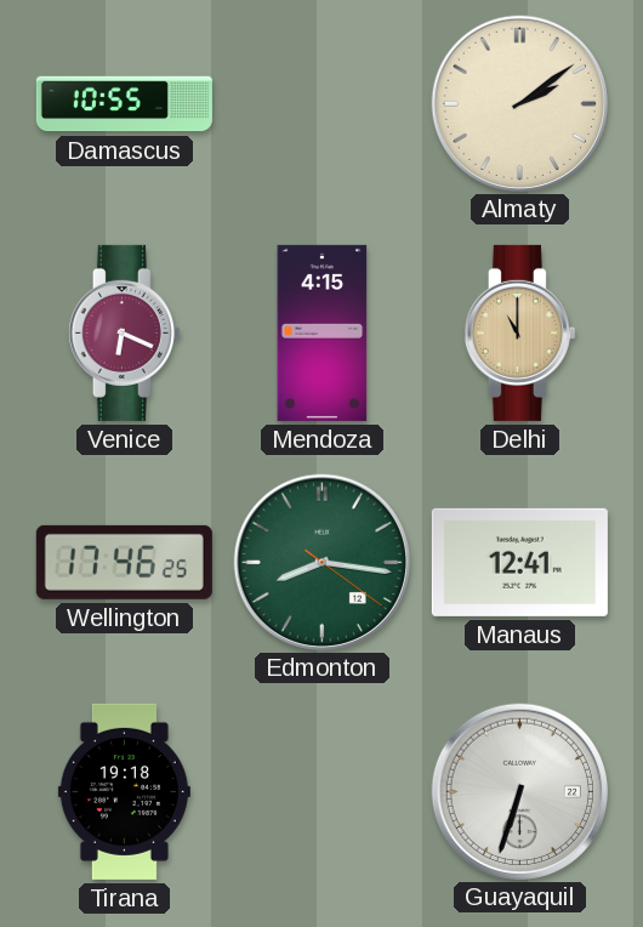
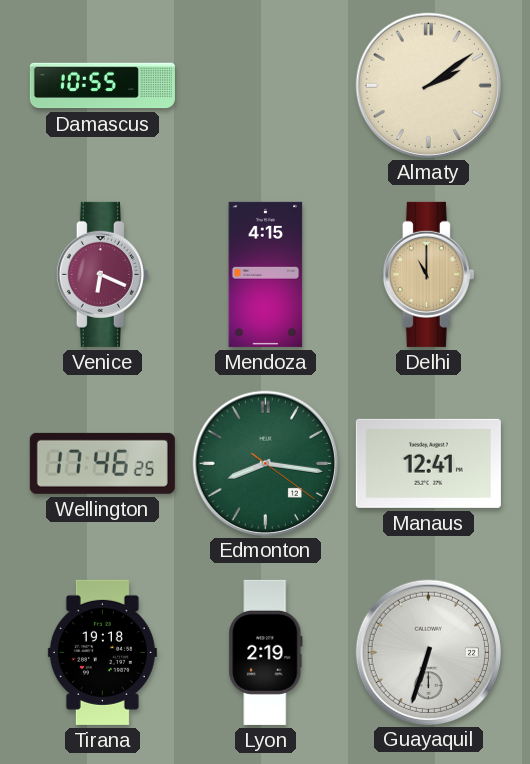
Lyon: none -> 2:19
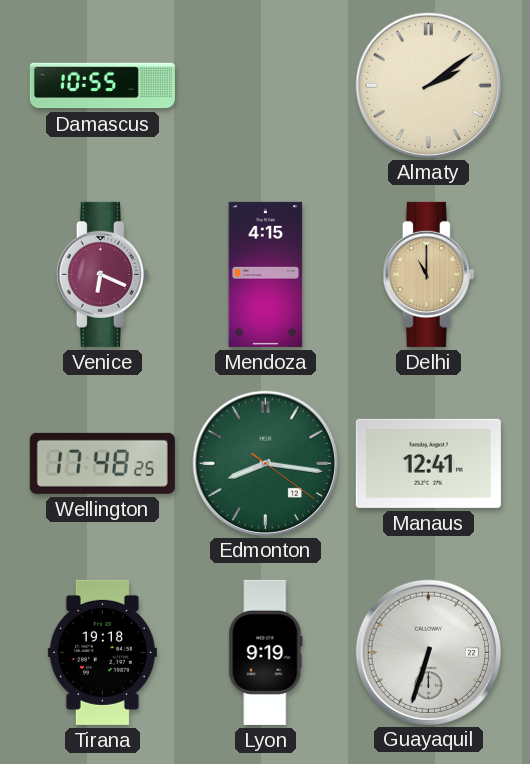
Wellington: 17:46 -> 17:48
Lyon: 2:19 -> 9:19
